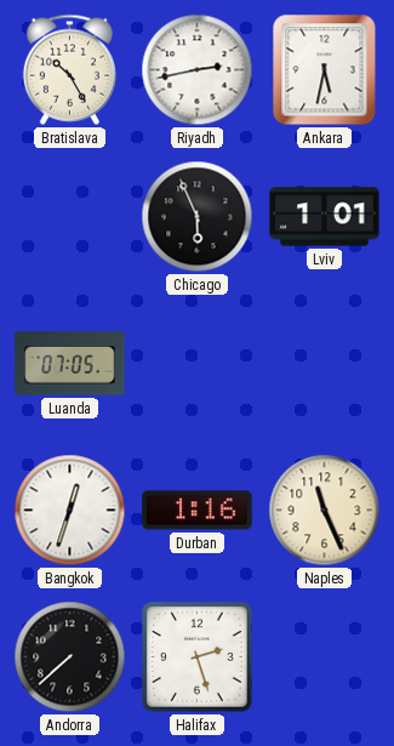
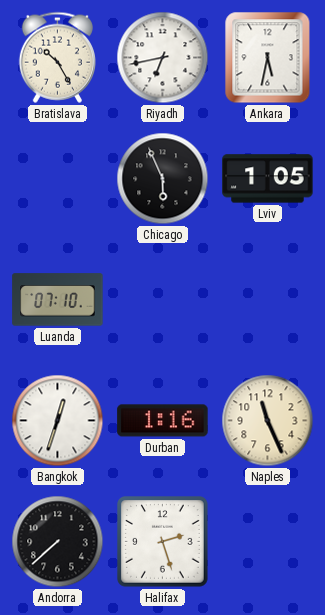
Riyadh: 2:43 -> 6:43
Lviv: 1:01 -> 1:05
Luanda: 07:05 -> 07:10
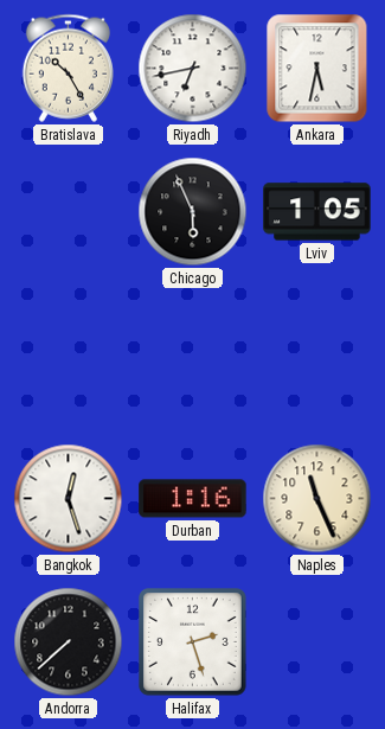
Luanda: 07:10 -> none
Bangkok: 12:33 -> 12:27
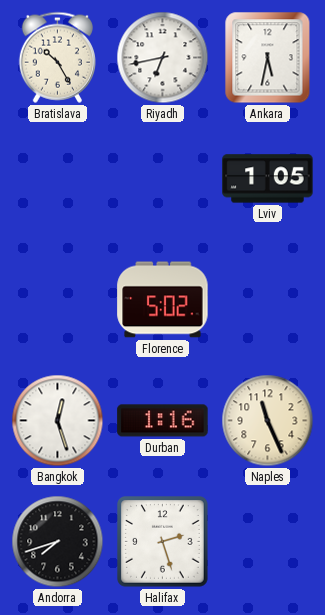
Chicago: 5:56 -> none
Florence: none -> 5:02
Andorra: 7:38 -> 7:42
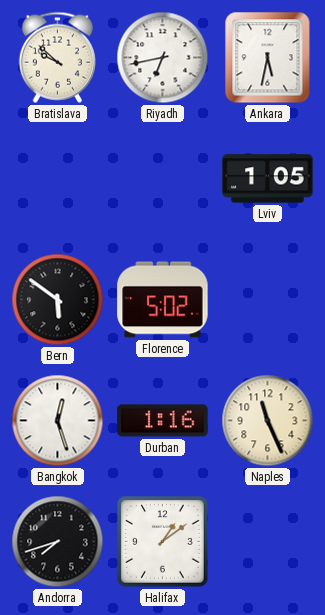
Bratislava: 10:25 -> 9:52
Bern: none -> 5:51
Halifax: 2:27 -> 1:09
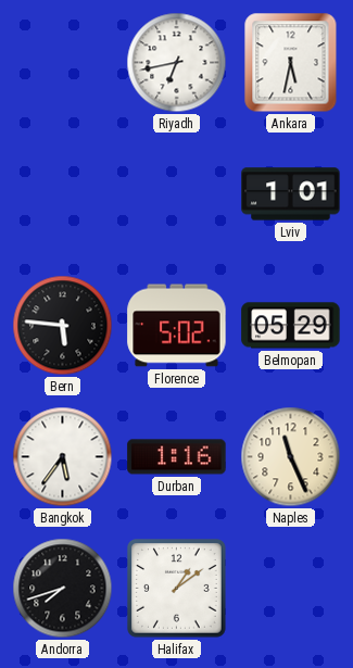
Bratislava: 9:52 -> none
Lviv: 1:05 -> 1:01
Bern: 5:51 -> 5:46
Belmopan: none -> 05:29
Bangkok: 12:27 -> 5:36
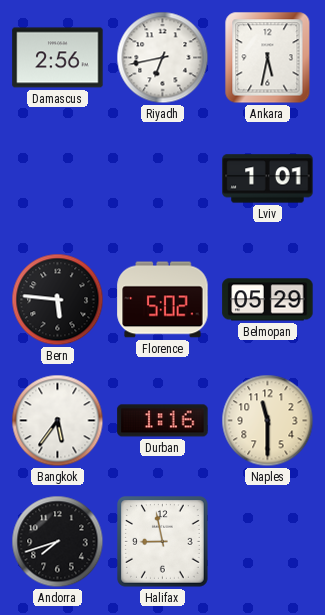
Damascus: none -> 2:56
Naples: 11:26 -> 11:30
Halifax: 1:09 -> 8:58
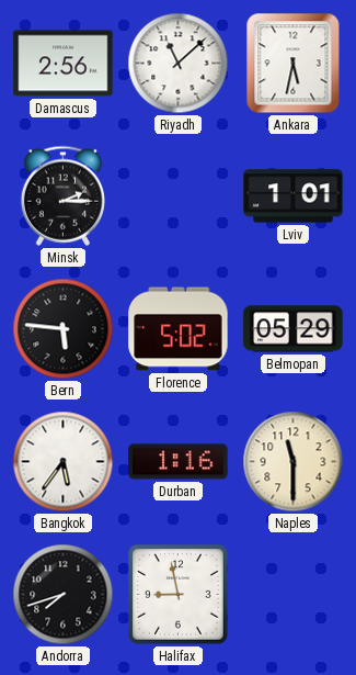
Riyadh: 6:43 -> 11:08
Minsk: none -> 2:15
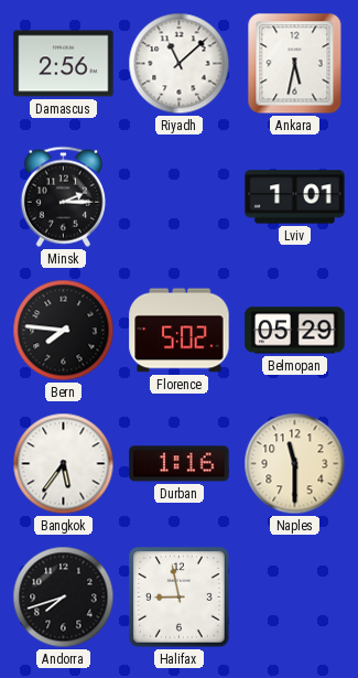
Bern: 5:46 -> 7:46
